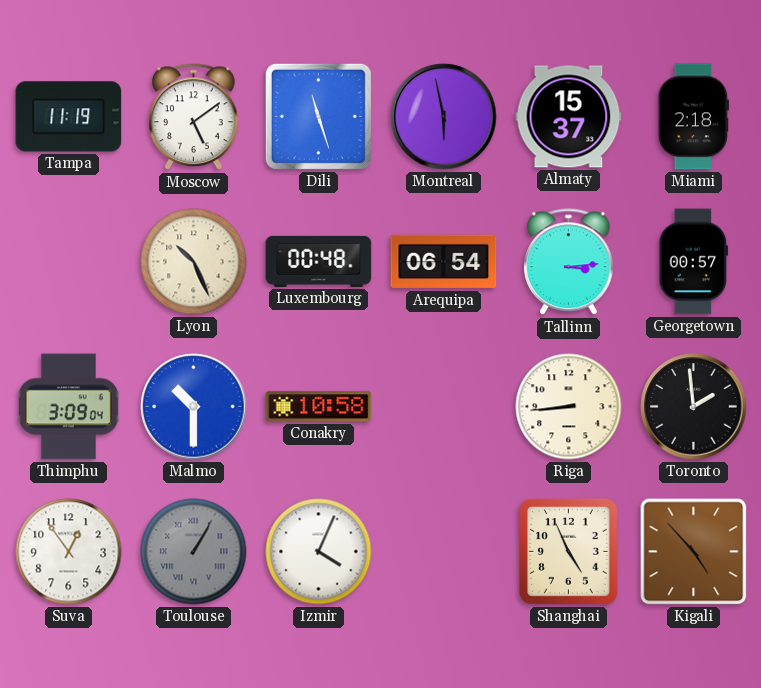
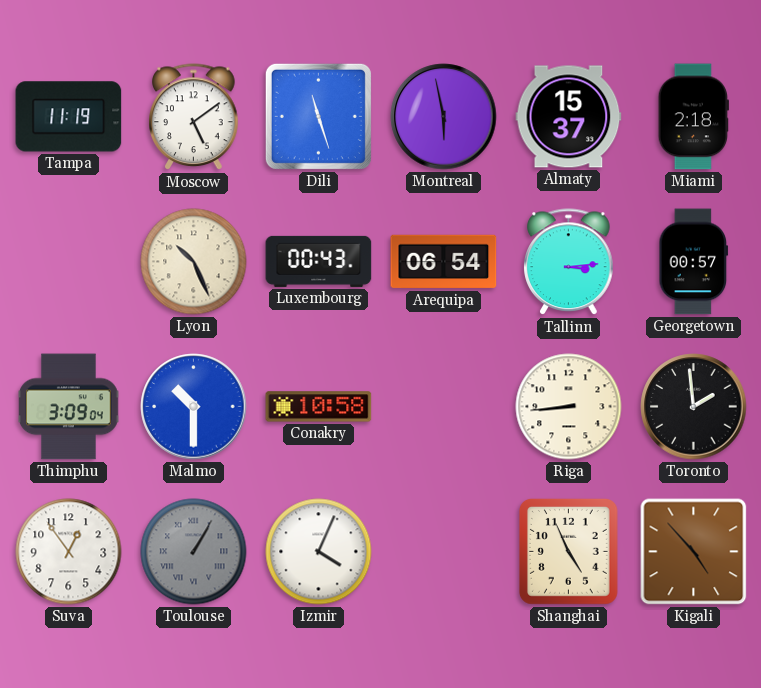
Luxembourg: 00:48 -> 00:43
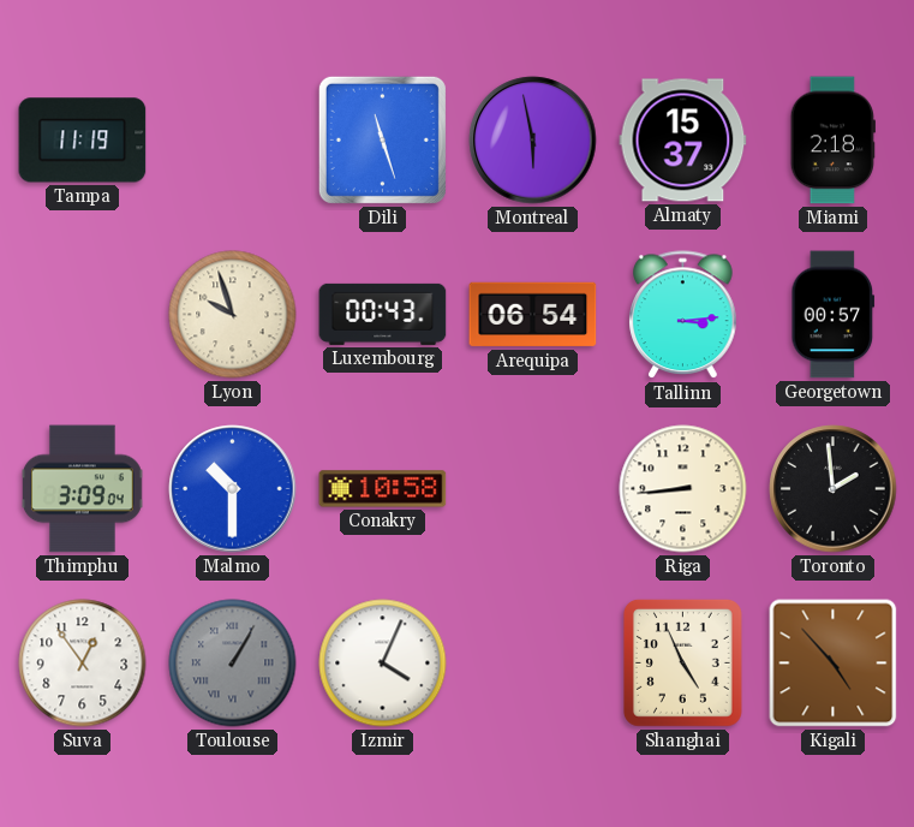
Moscow: 5:09 -> none
Lyon: 10:26 -> 9:57
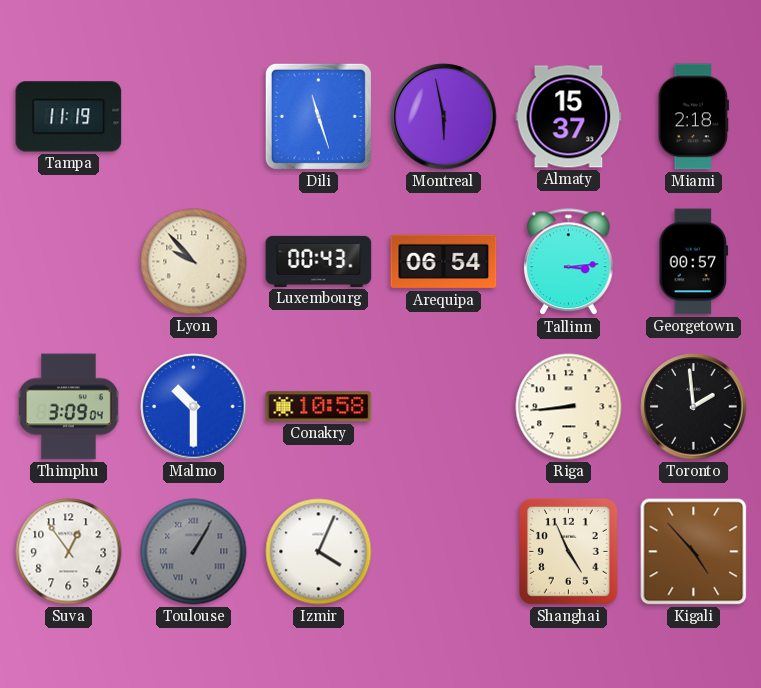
Lyon: 9:57 -> 9:53
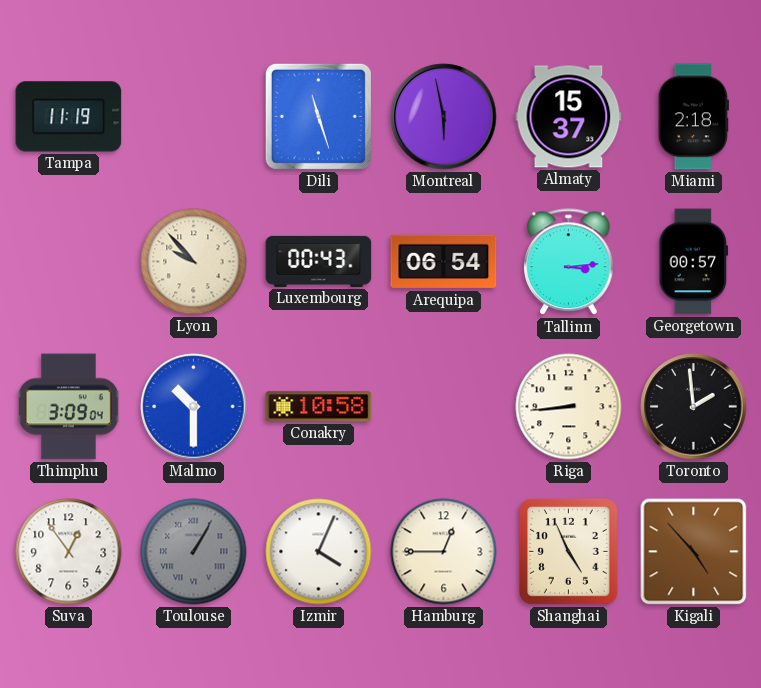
Hamburg: none -> 12:45
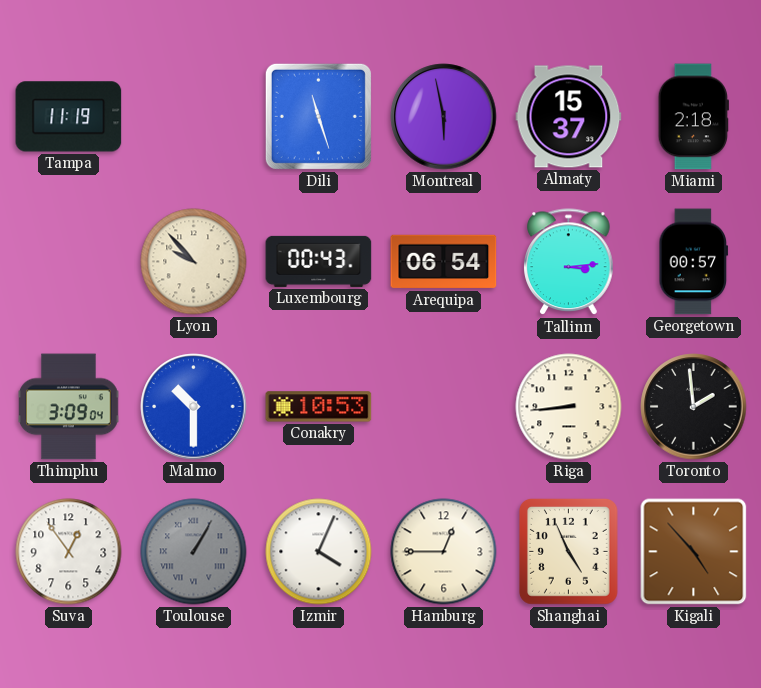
Conakry: 10:58 -> 10:53
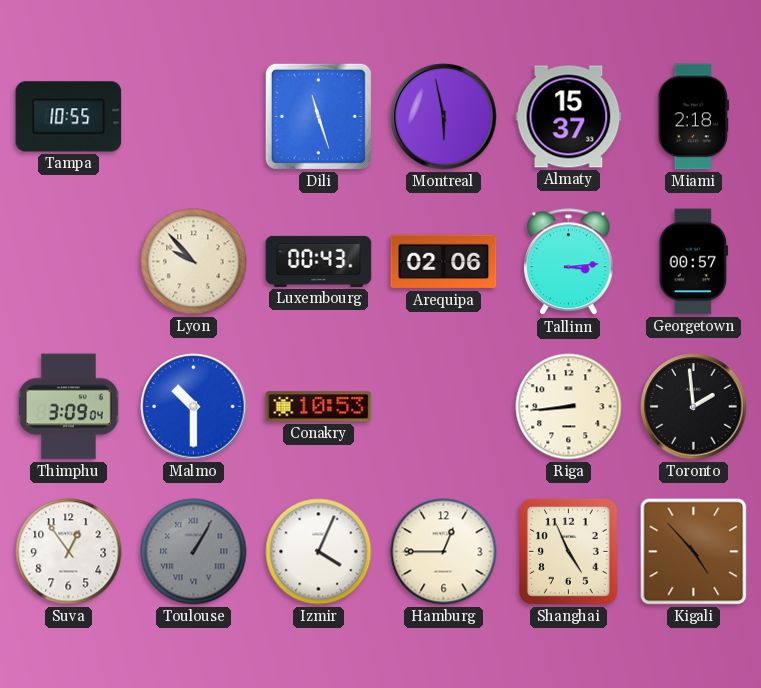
Tampa: 11:19 -> 10:55
Arequipa: 06:54 -> 02:06
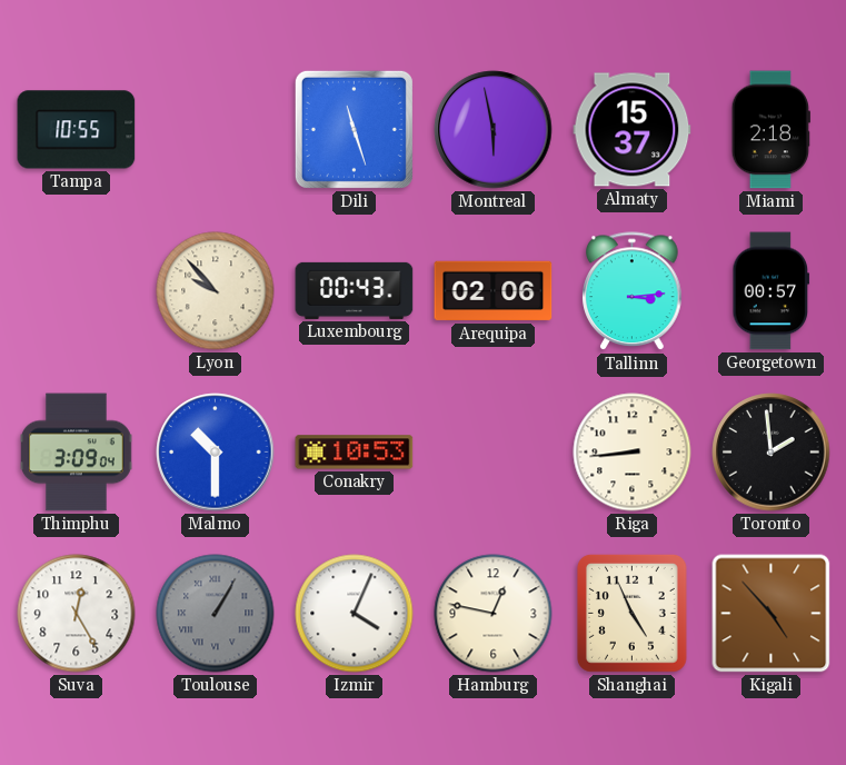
Suva: 12:54 -> 12:25
Hamburg: 12:45 -> 12:47
